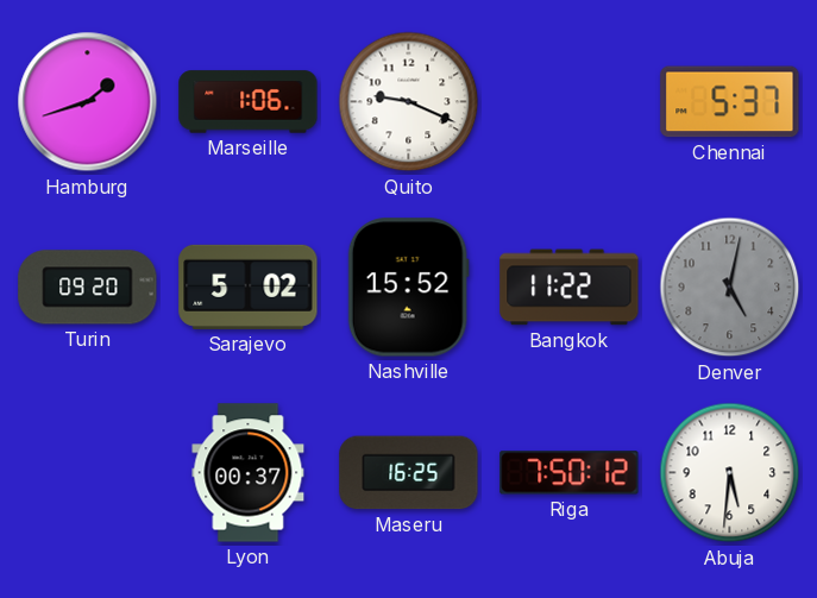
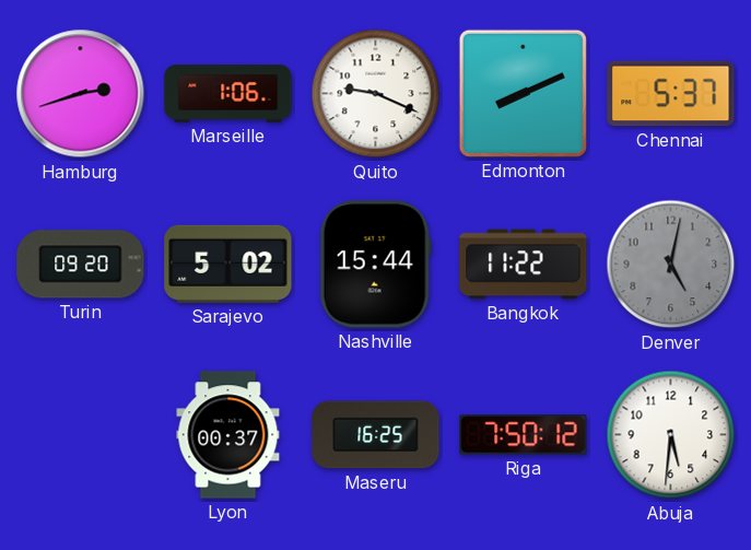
Hamburg: 1:42 -> 2:42
Edmonton: none -> 8:11
Nashville: 15:52 -> 15:44
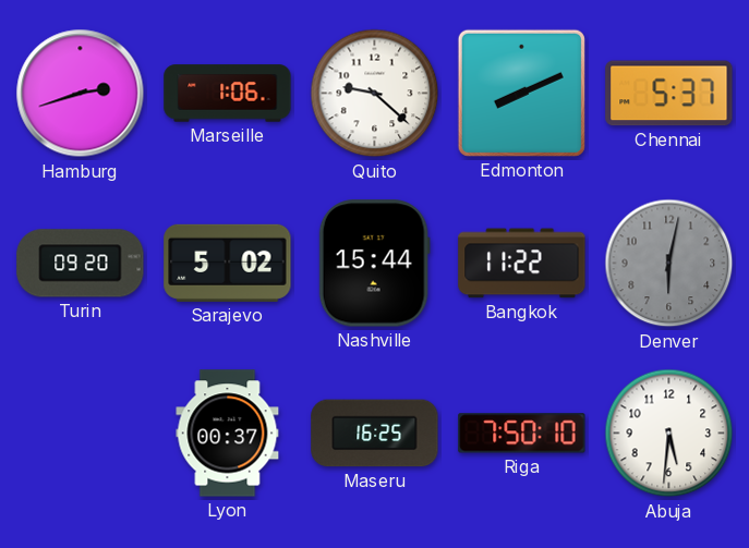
Quito: 9:19 -> 9:22
Denver: 5:02 -> 6:02
Riga: 7:50:12 -> 7:50:10
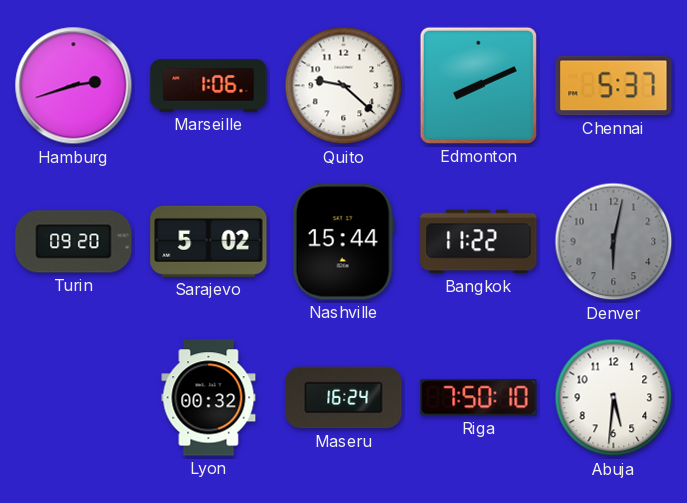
Lyon: 00:37 -> 00:32
Maseru: 16:25 -> 16:24
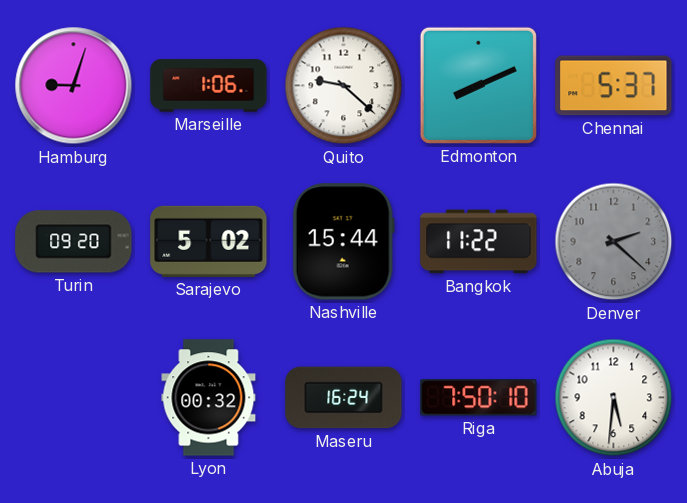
Hamburg: 2:42 -> 9:03
Denver: 6:02 -> 2:22
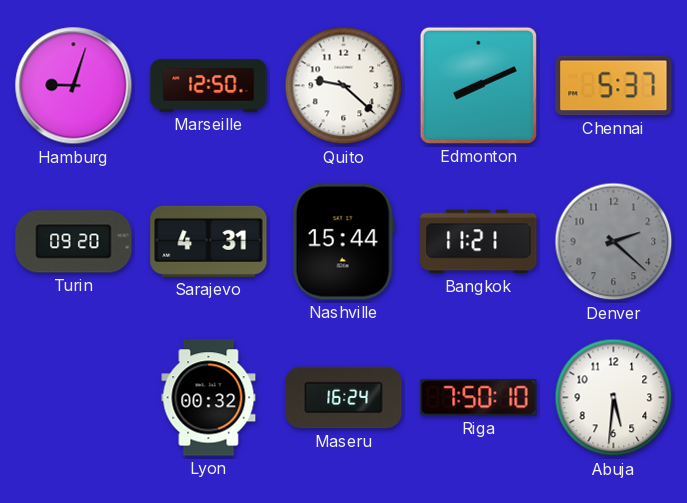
Marseille: 1:06 -> 12:50
Sarajevo: 5:02 -> 4:31
Bangkok: 11:22 -> 11:21
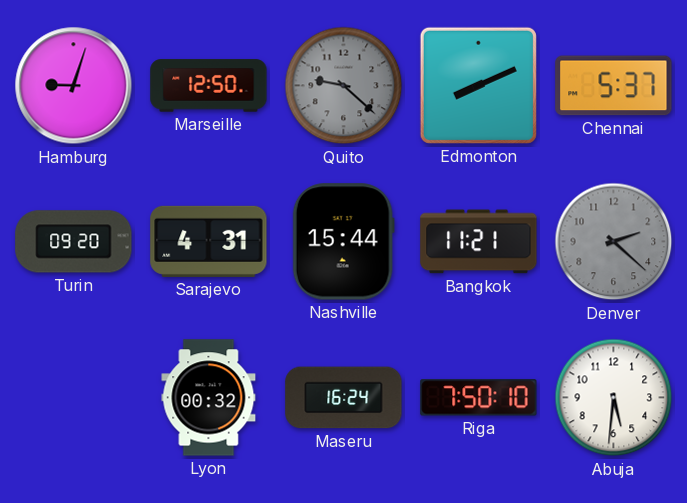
Quito dial: white -> grey
